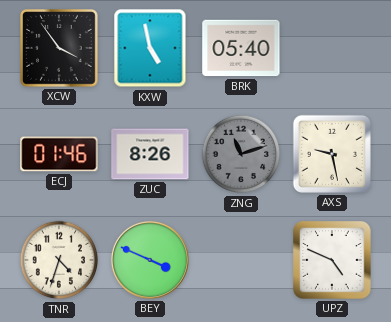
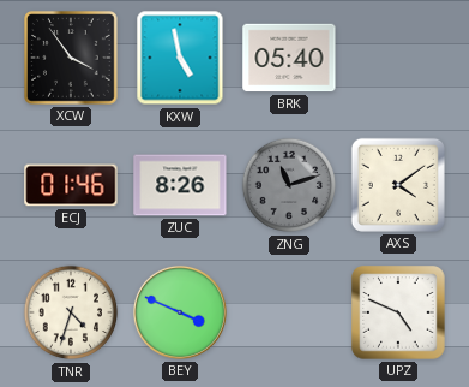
AXS: 9:28 -> 4:09
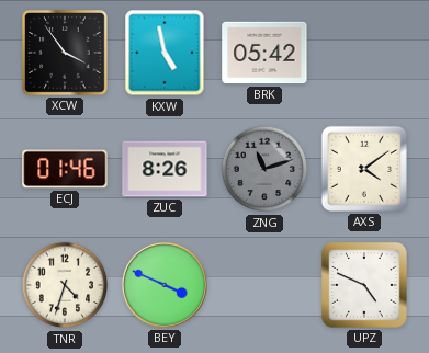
BRK: 05:40 -> 05:42
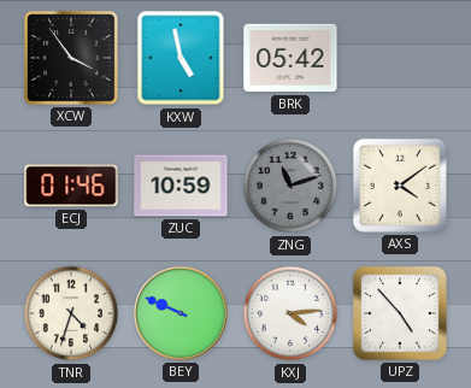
ZUC: 8:26 -> 10:59
BEY: 3:49 -> 9:49
KXJ: none -> 4:14
UPZ: 4:49 -> 4:53
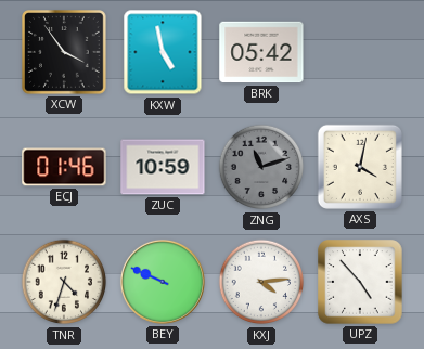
AXS: 4:09 -> 4:02
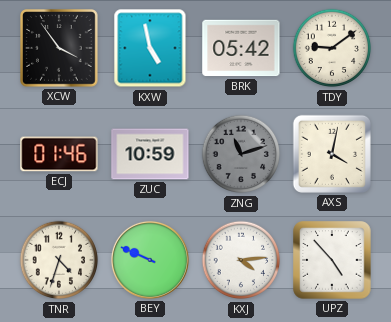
TDY: none -> 9:09
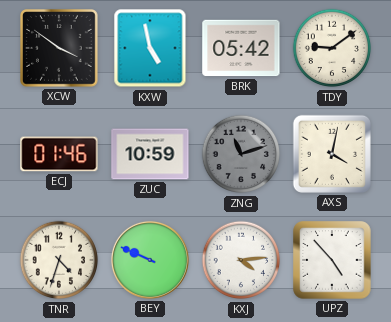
XCW: 3:54 -> 3:51
